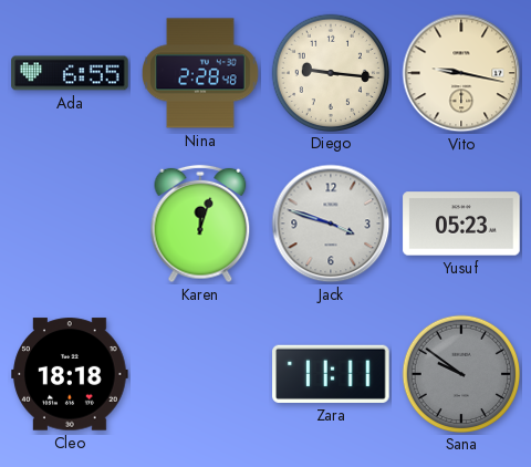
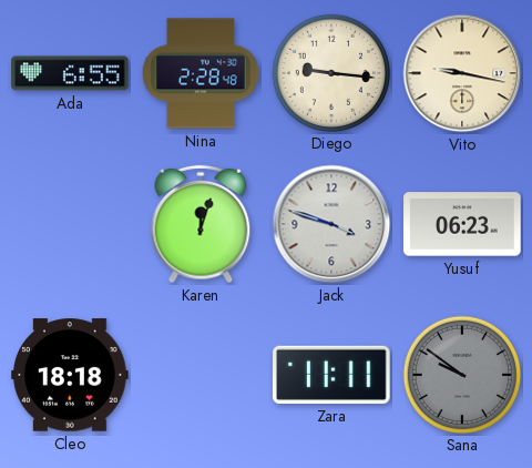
Yusuf: 05:23 -> 06:23
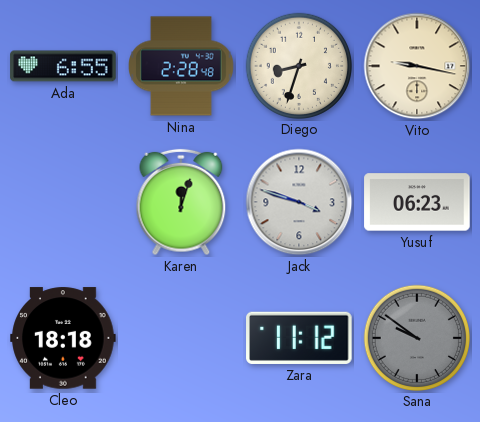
Diego: 9:16 -> 8:33
Zara: 11:11 -> 11:12
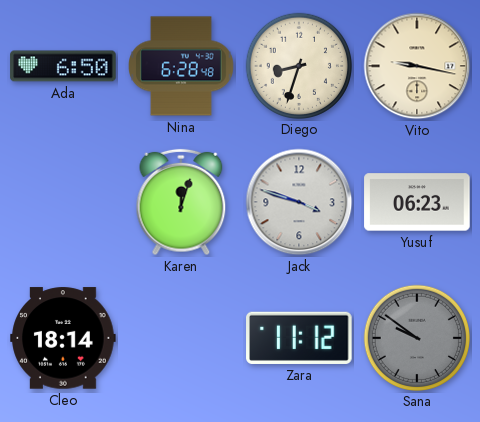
Ada: 6:55 -> 6:50
Nina: 2:28 -> 6:28
Cleo: 18:18 -> 18:14
